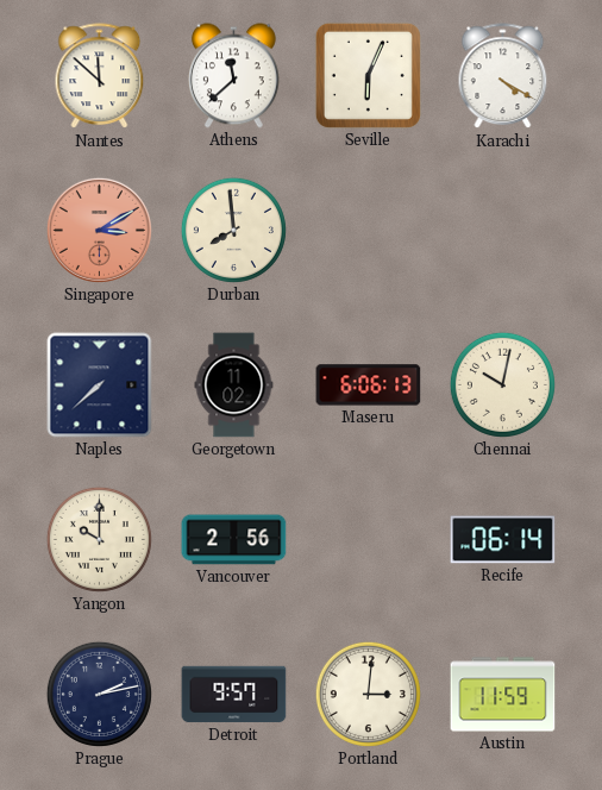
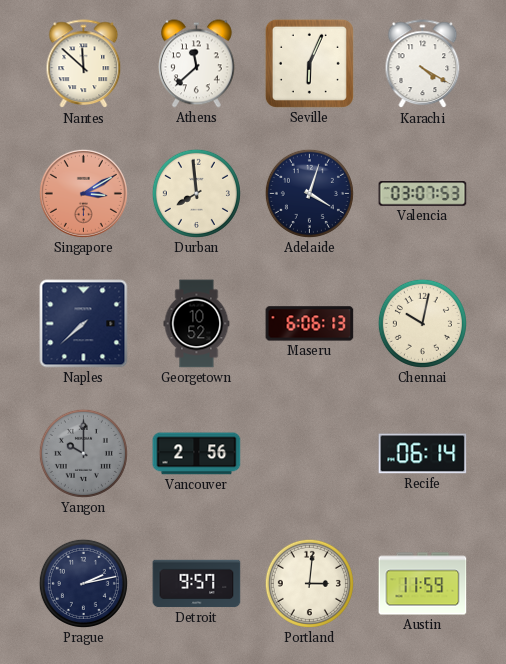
Adelaide: none -> 4:03
Valencia: none -> 03:07
Georgetown: 11:02 -> 10:52
Yangon dial: cream -> grey
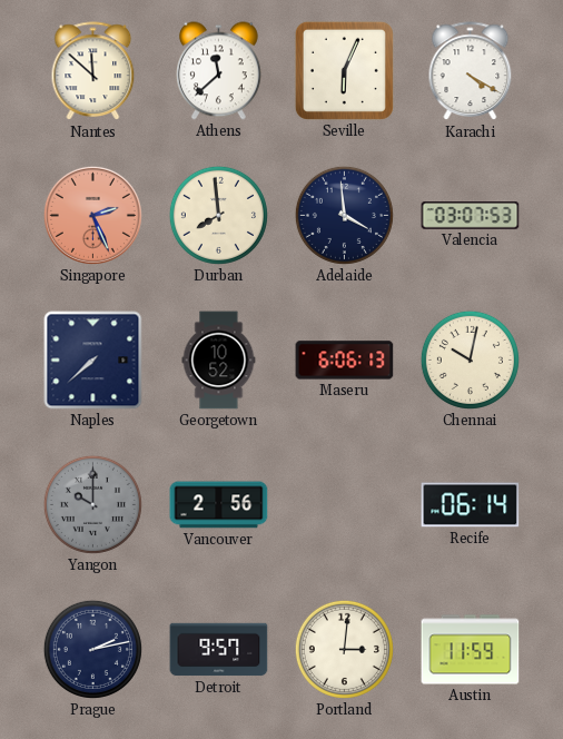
Singapore: 3:10 -> 2:26
Adelaide: 4:03 -> 3:59
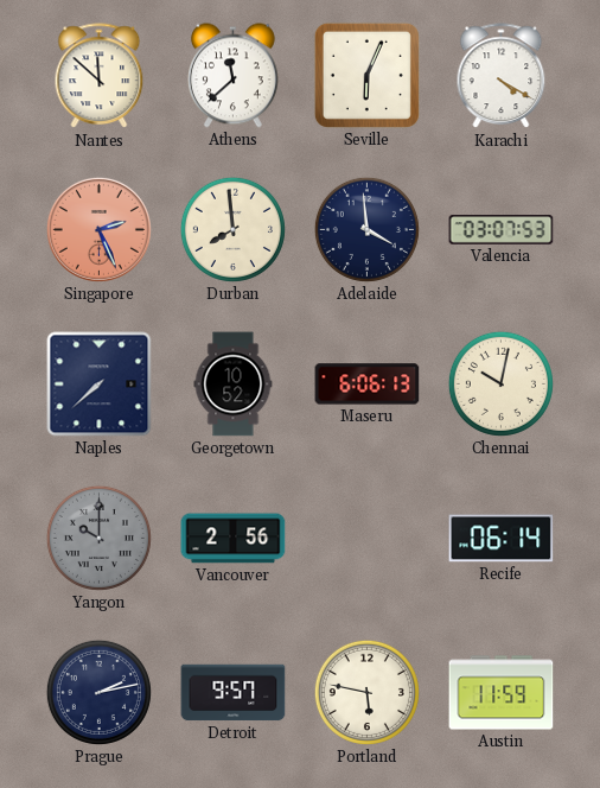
Portland: 3:01 -> 5:47
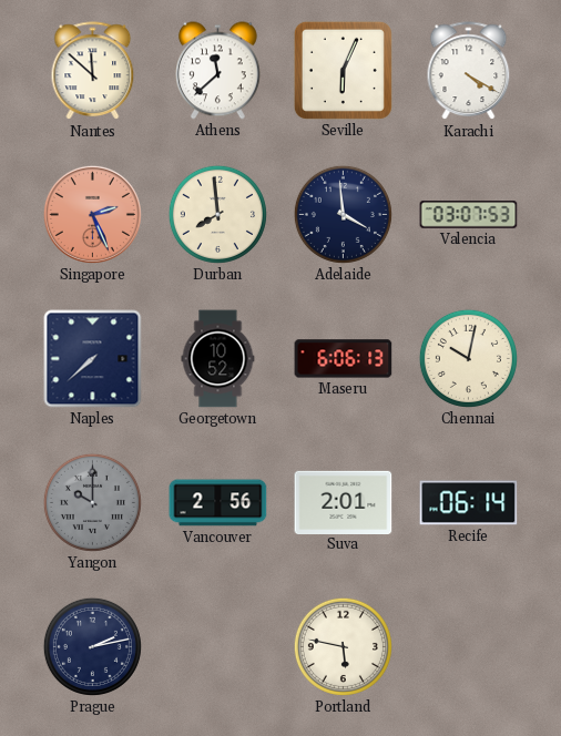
Suva: none -> 2:01
Detroit: 9:57 -> none
Austin: 11:59 -> none
